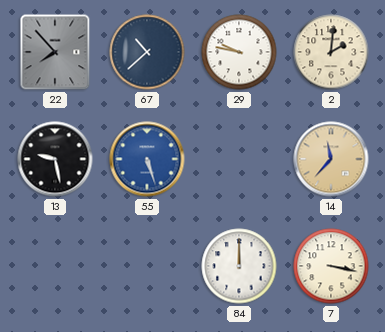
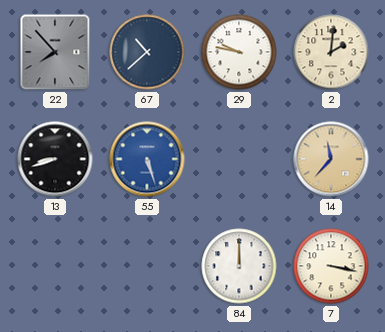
13: 9:28 -> 8:42
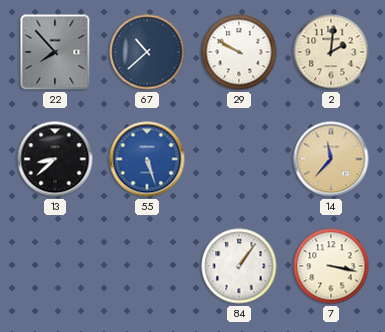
29: 9:47 -> 9:50
13: 8:42 -> 8:38
84: 12:00 -> 1:06
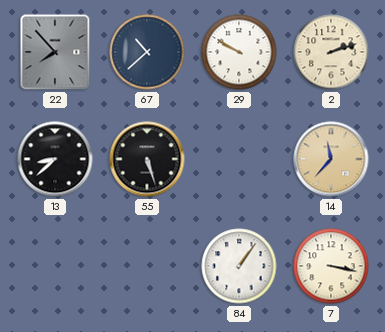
2: 2:01 -> 2:12
55 dial: blue -> black
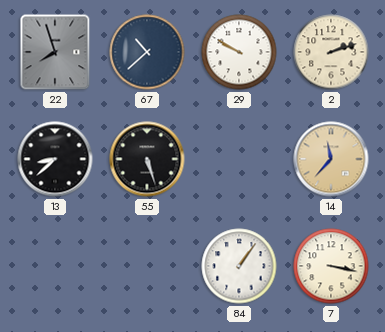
22: 7:53 -> 7:57
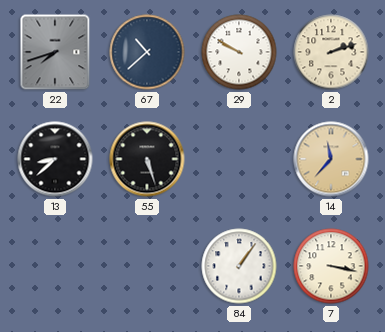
22: 7:57 -> 7:42
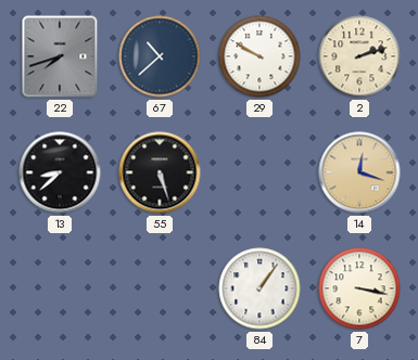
14: 11:37 -> 12:18
